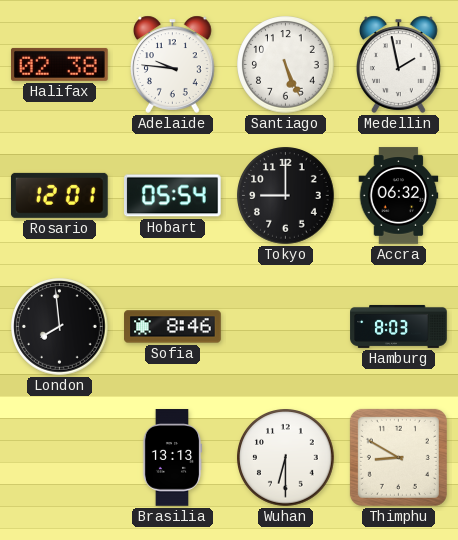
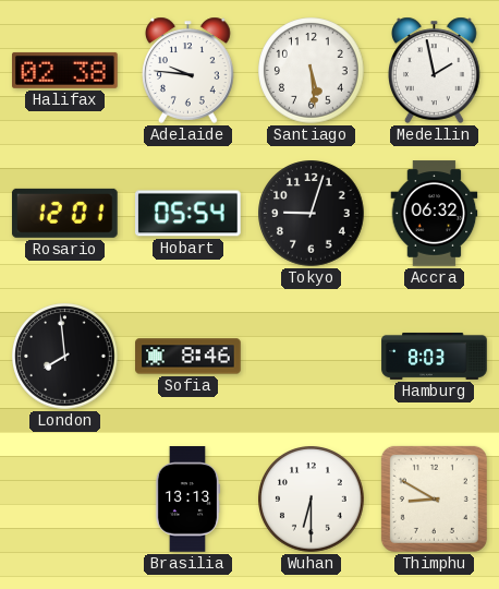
Santiago: 5:26 -> 5:29
Tokyo: 9:00 -> 9:03
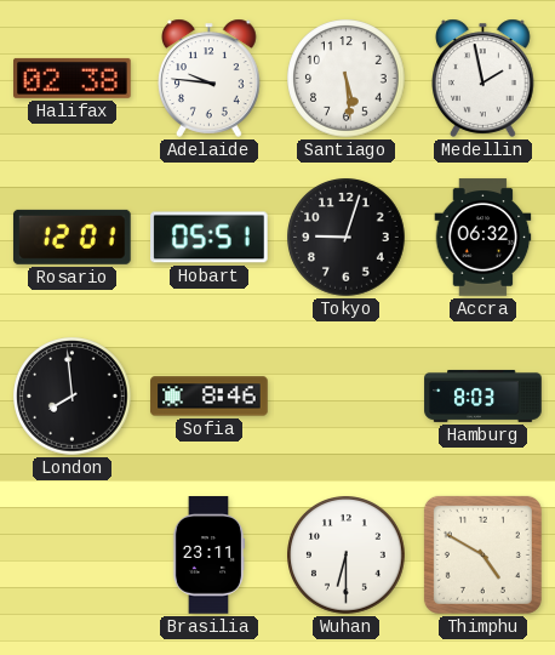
Hobart: 05:54 -> 05:51
Brasilia: 13:13 -> 23:11
Thimphu: 8:50 -> 4:50
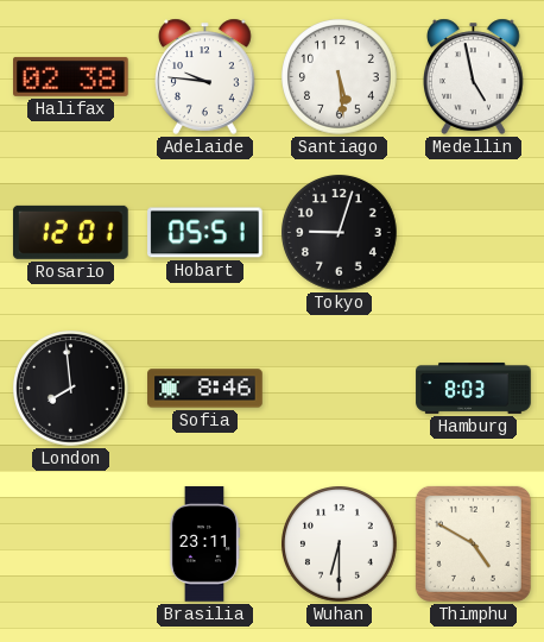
Medellin: 1:58 -> 4:58
Accra: 06:32 -> none
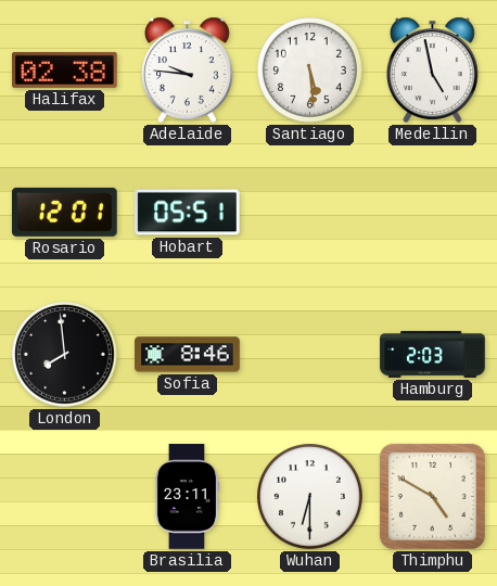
Tokyo: 9:03 -> none
Hamburg: 8:03 -> 2:03
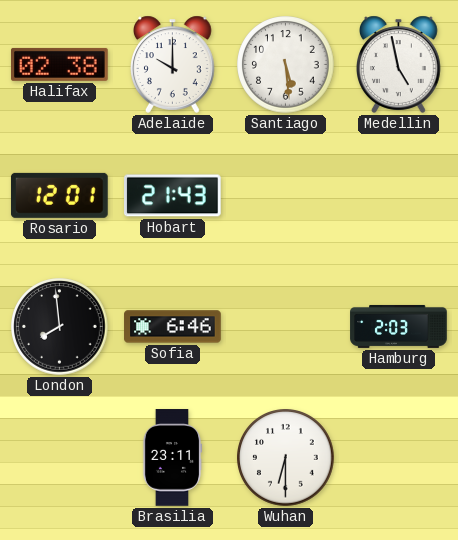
Adelaide: 9:46 -> 10:00
Hobart: 05:51 -> 21:43
Sofia: 8:46 -> 6:46
Thimphu: 4:50 -> none
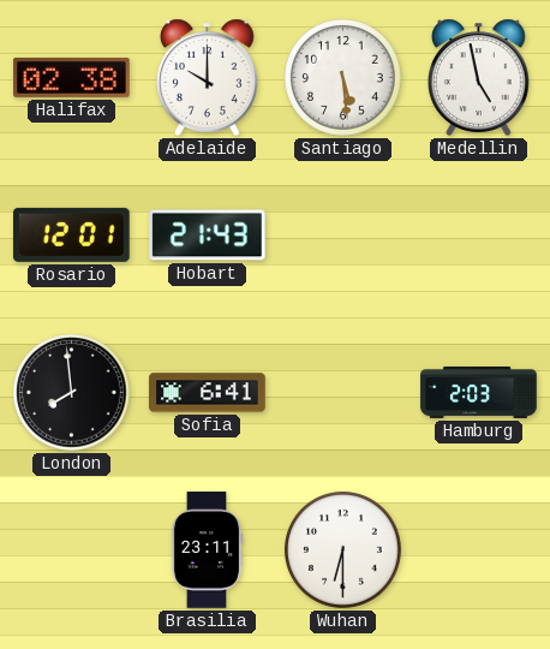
Sofia: 6:46 -> 6:41
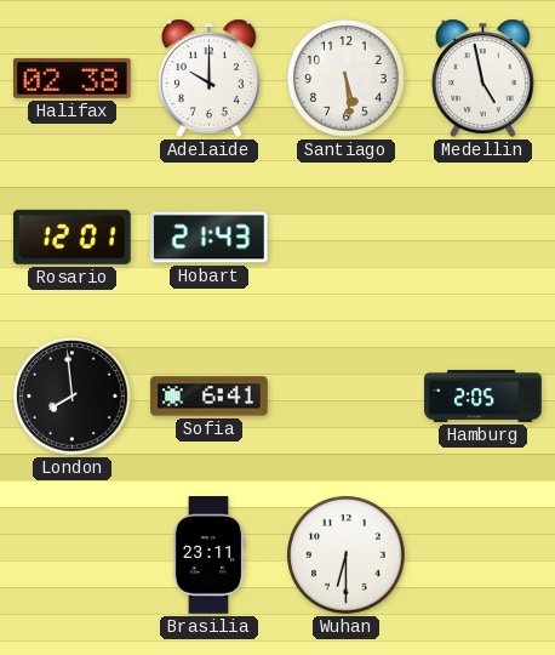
Hamburg: 2:03 -> 2:05
